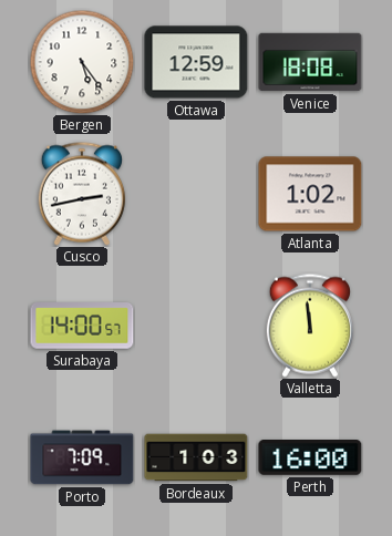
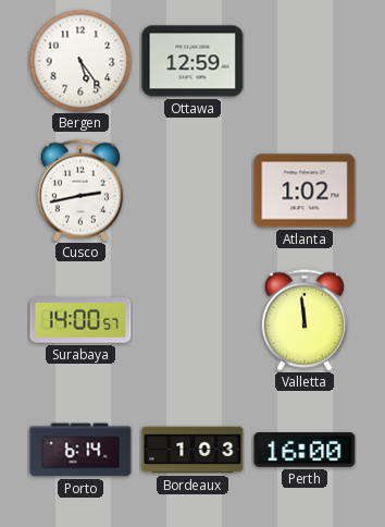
Venice: 18:08 -> none
Porto: 7:09 -> 6:14
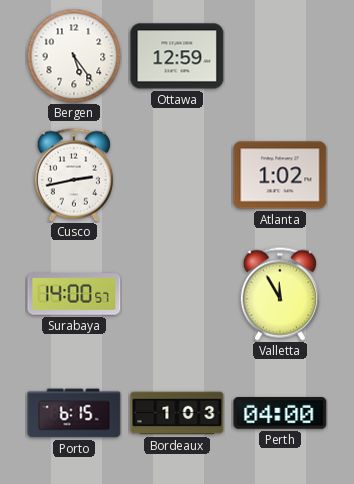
Valletta: 11:59 -> 11:55
Porto: 6:14 -> 6:15
Perth: 16:00 -> 04:00
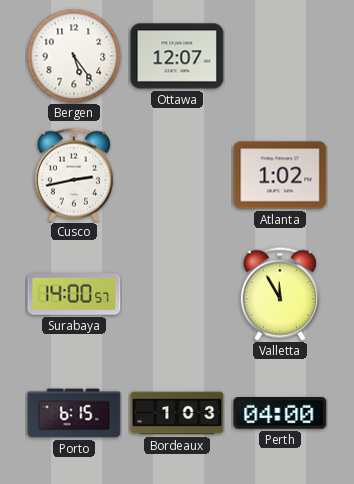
Ottawa: 12:59 -> 12:07
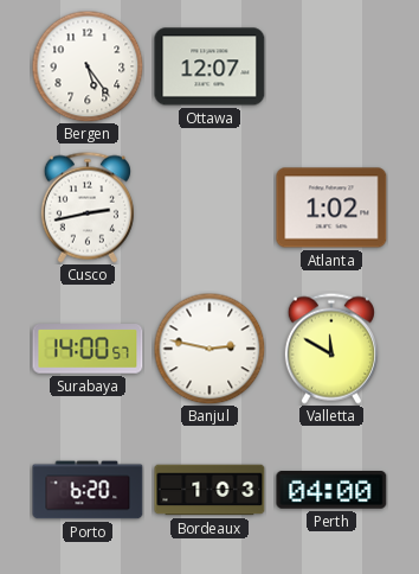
Banjul: none -> 2:47
Valletta: 11:55 -> 11:50
Porto: 6:15 -> 6:20
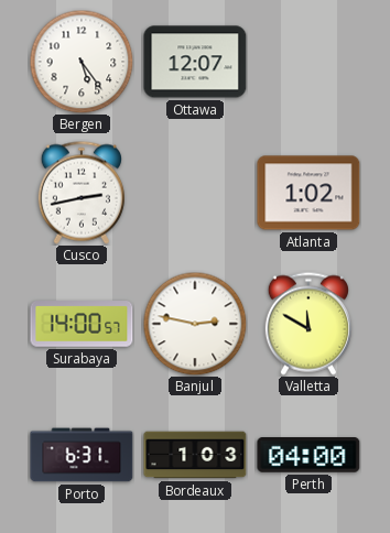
Porto: 6:20 -> 6:31
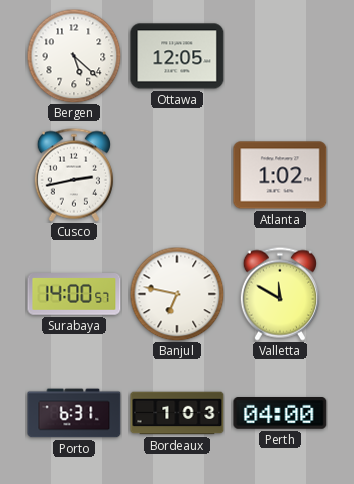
Bergen: 5:24 -> 5:22
Ottawa: 12:07 -> 12:05
Banjul: 2:47 -> 6:47
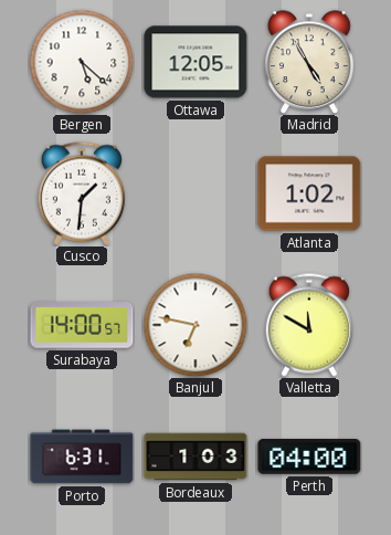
Madrid: none -> 4:55
Cusco: 2:43 -> 1:31
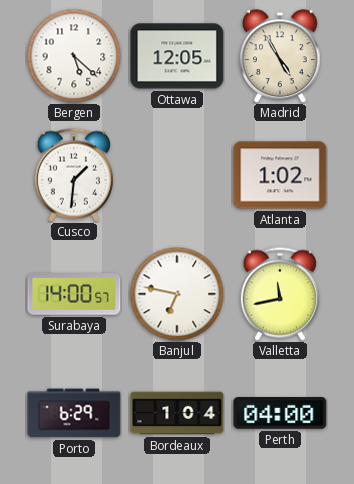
Valletta: 11:50 -> 11:43
Porto: 6:31 -> 6:29
Bordeaux: 1:03 -> 1:04
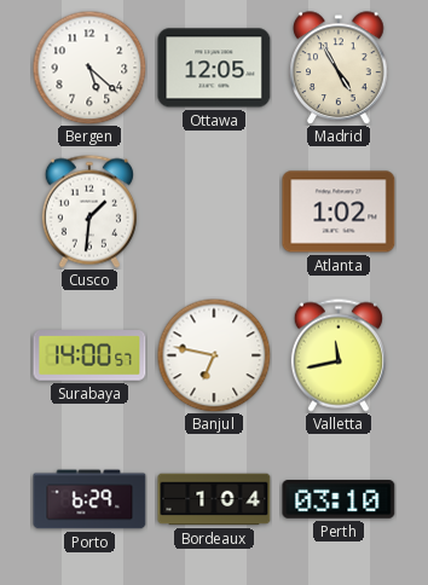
Perth: 04:00 -> 03:10
